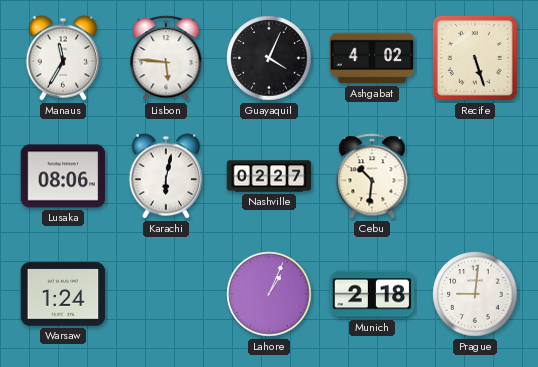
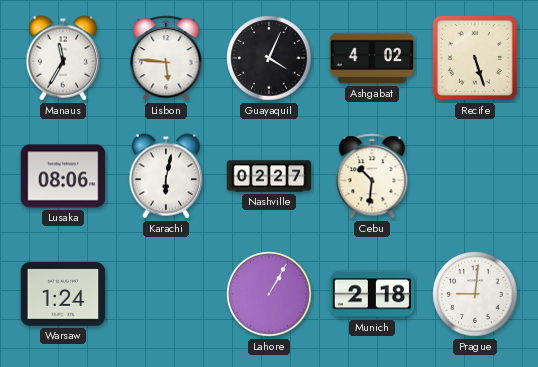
Lahore: 1:04 -> 1:05
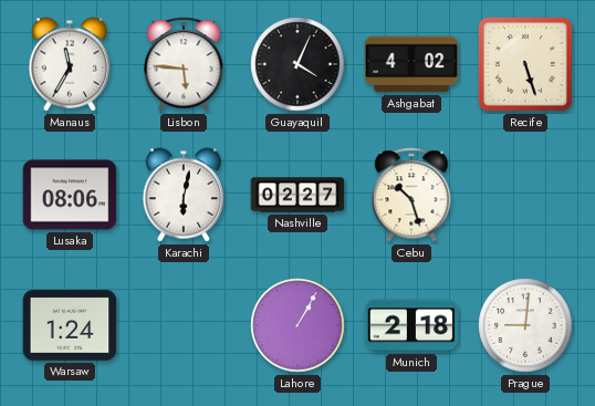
Cebu: 10:31 -> 10:27
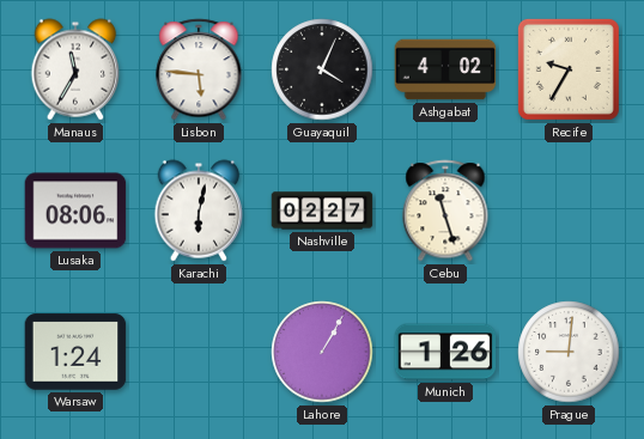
Recife: 5:27 -> 9:35
Cebu: 10:27 -> 11:27
Munich: 2:18 -> 1:26
